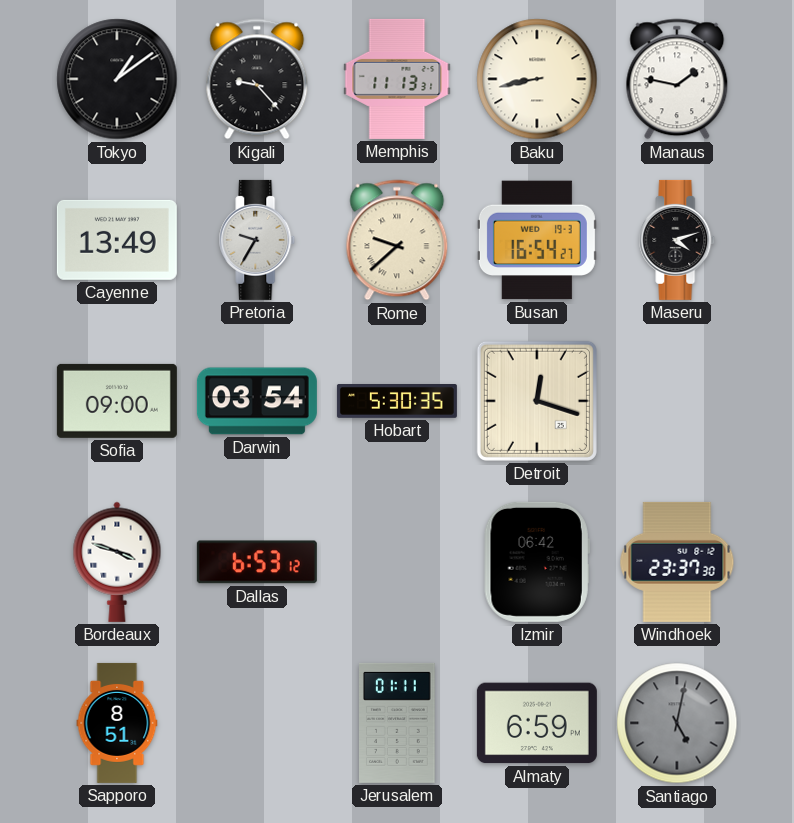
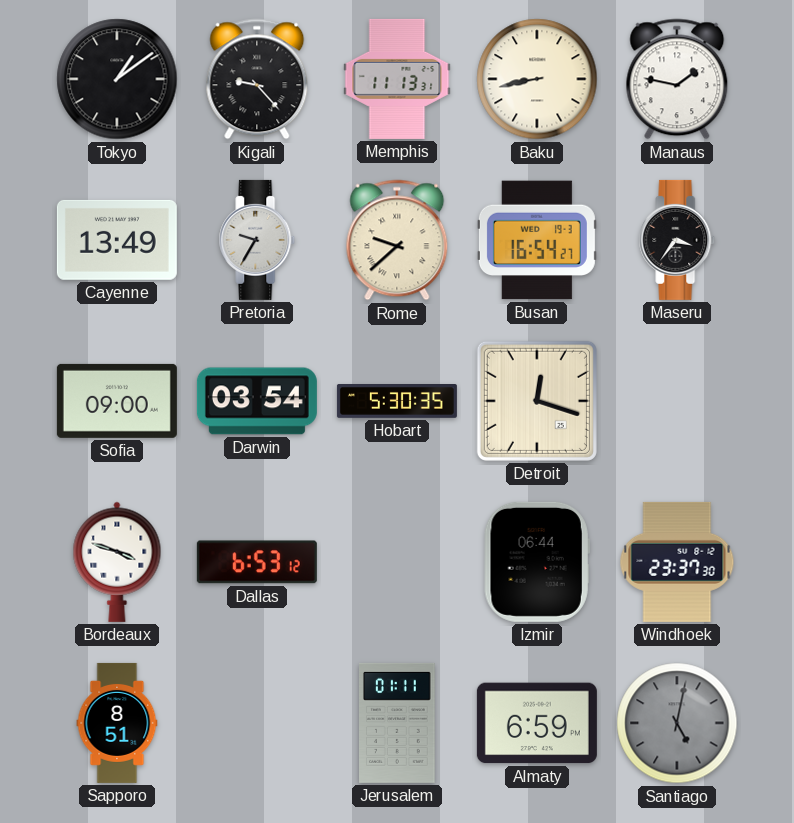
Maseru: 4:12 -> 3:36
Izmir: 06:42 -> 06:44
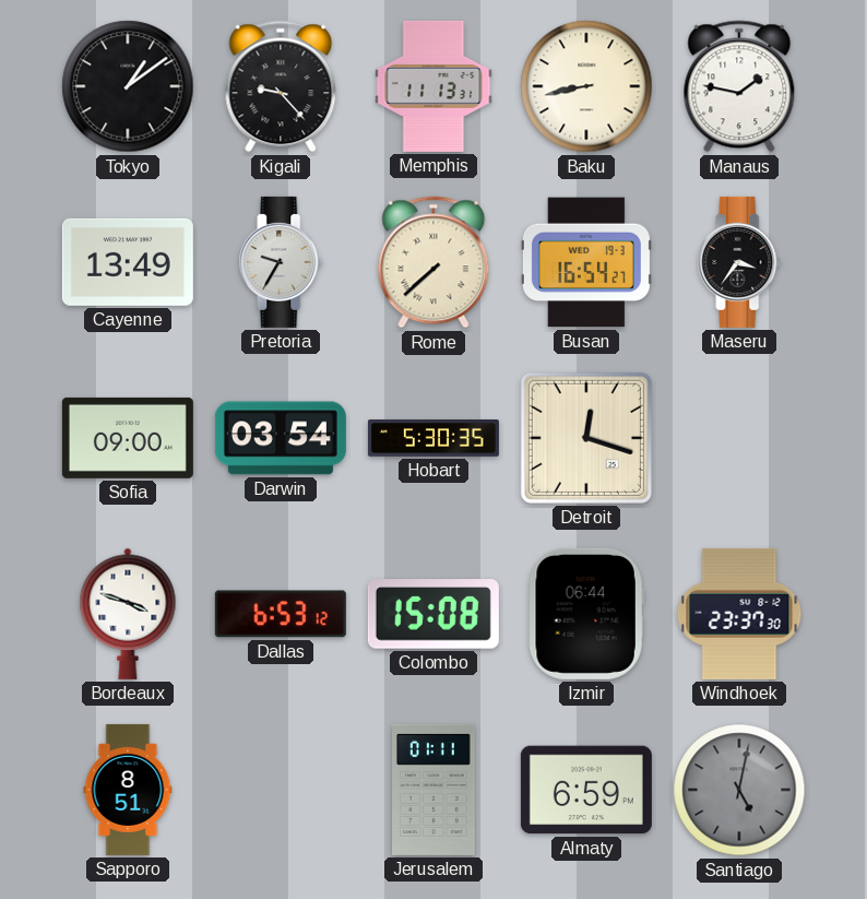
Rome: 9:38 -> 7:38
Colombo: none -> 15:08
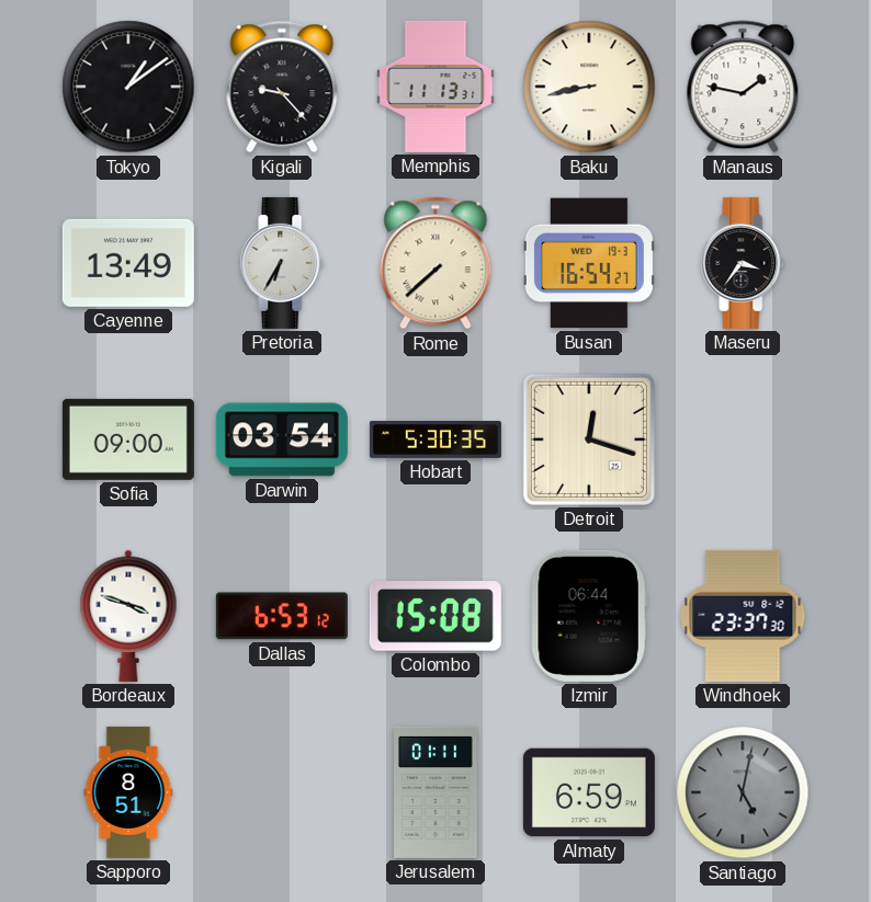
Pretoria: 9:35 -> 6:35
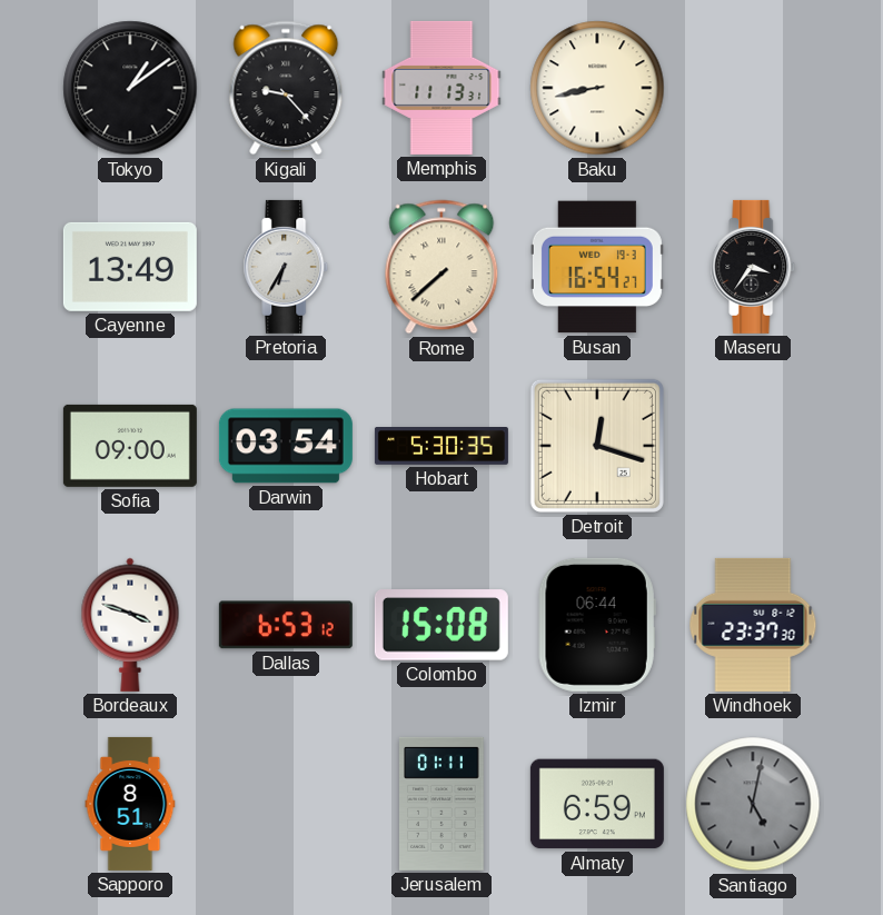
Manaus: 1:47 -> none
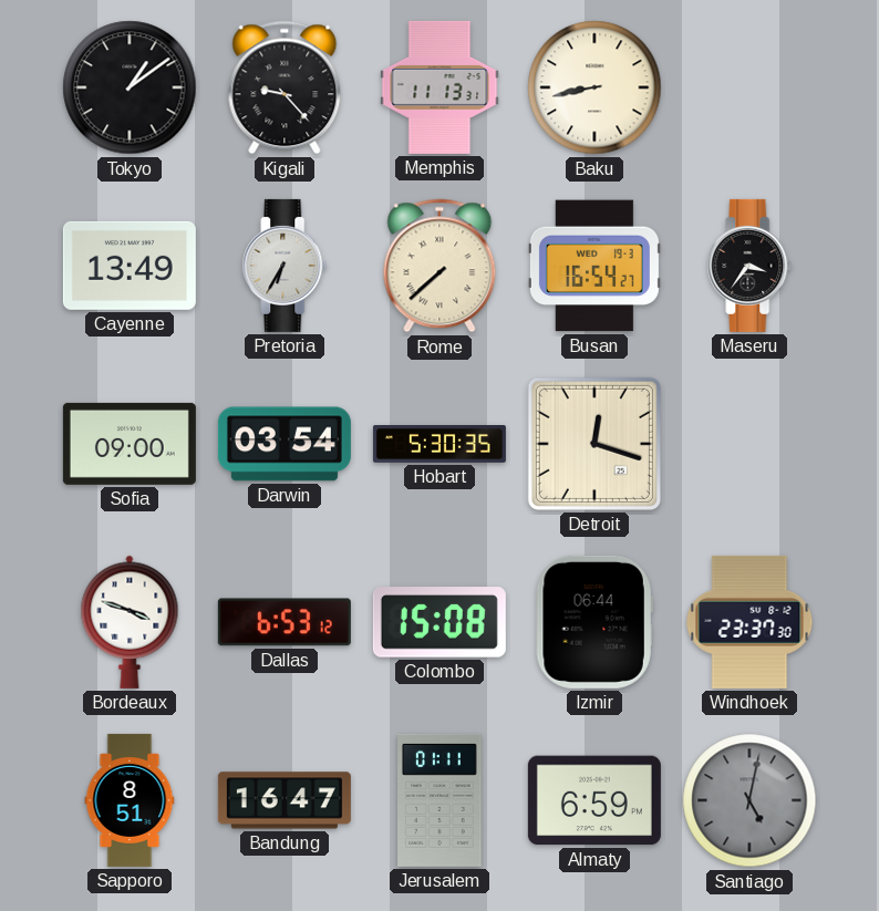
Bandung: none -> 16:47
